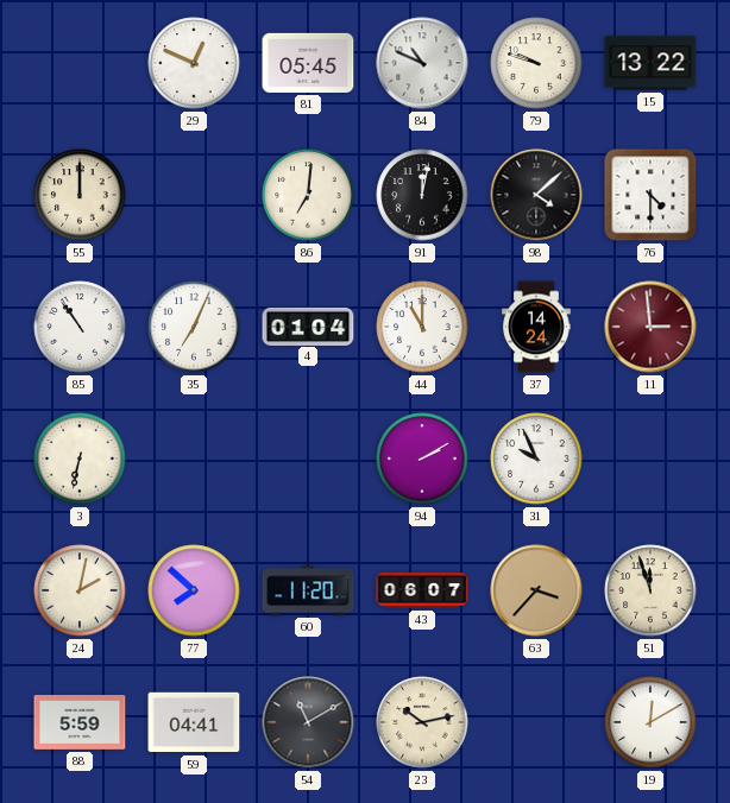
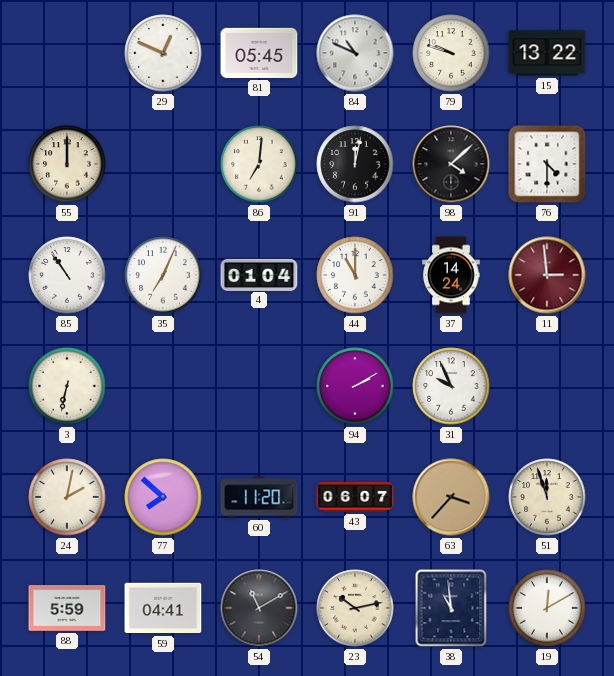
38: none -> 10:59
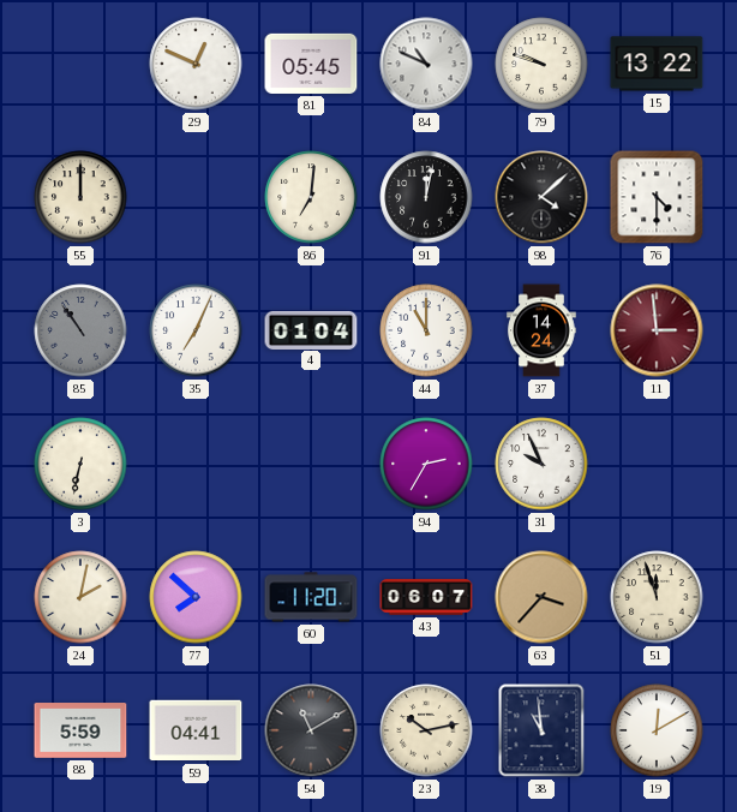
85 dial: white -> grey
94: 2:10 -> 2:35
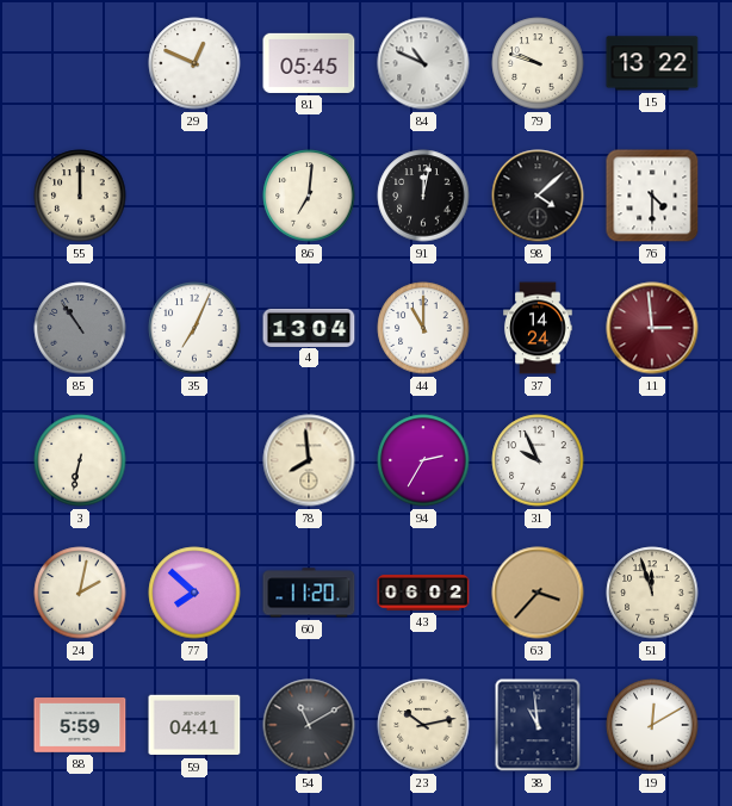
4: 01:04 -> 13:04
78: none -> 7:59
43: 06:07 -> 06:02
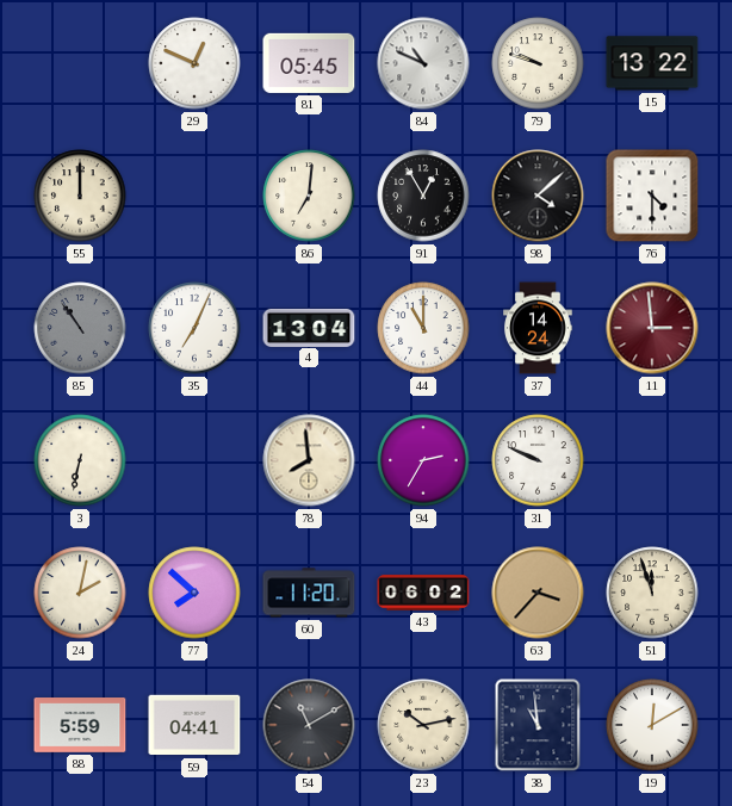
91: 12:02 -> 12:55
31: 9:56 -> 9:49
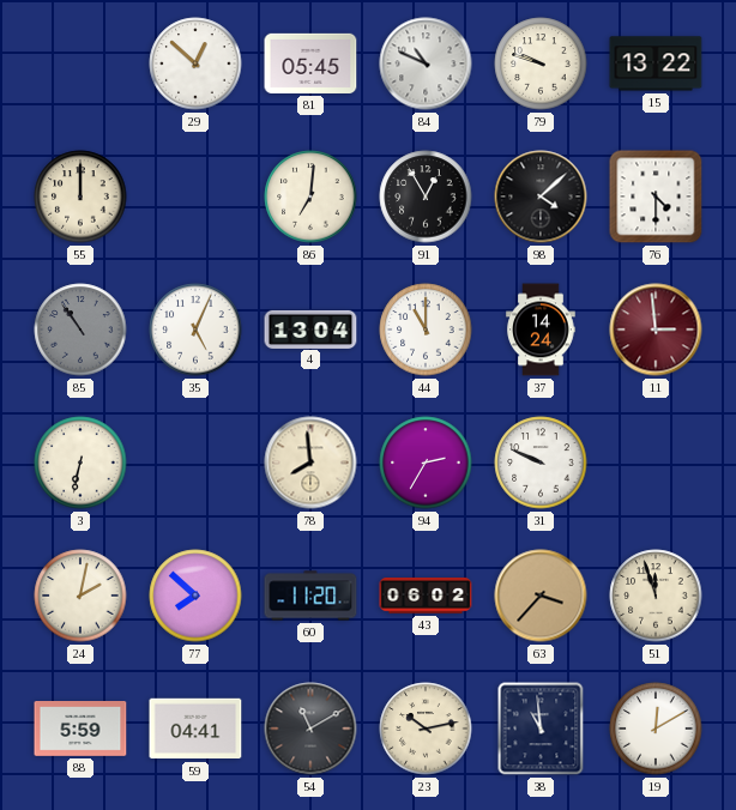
29: 12:49 -> 12:52
35: 7:04 -> 5:04
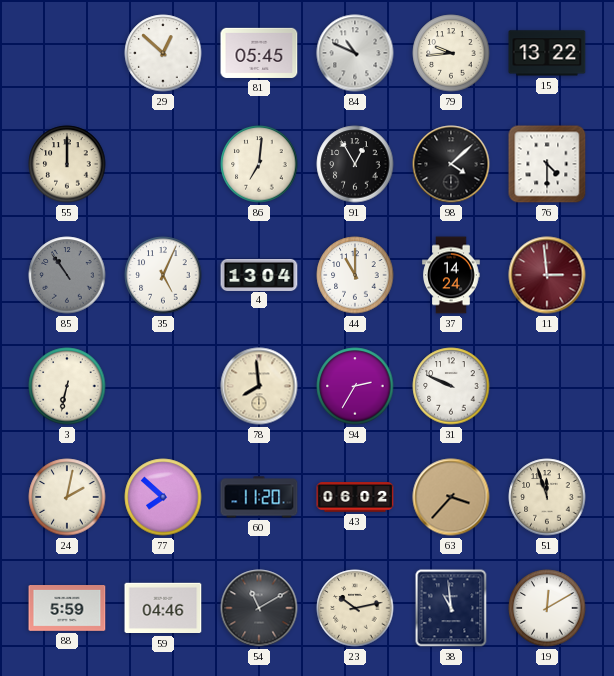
79: 9:48 -> 9:44
59: 04:41 -> 04:46
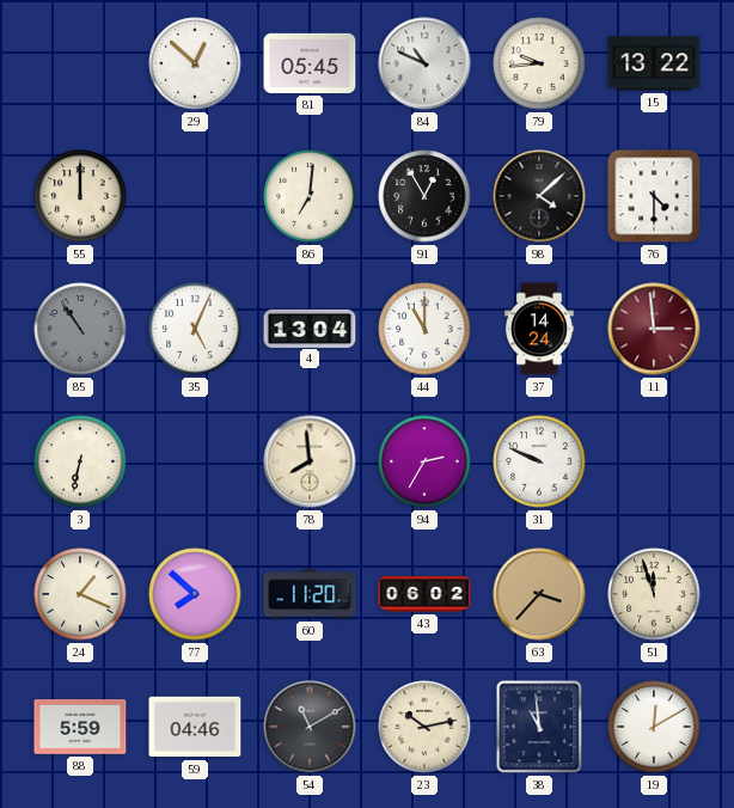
24: 2:02 -> 1:19
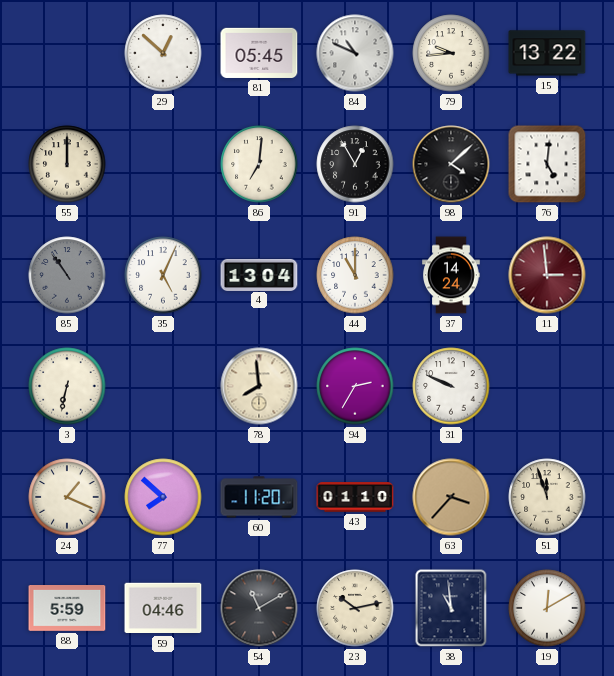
76: 4:30 -> 5:01
43: 06:02 -> 01:10
